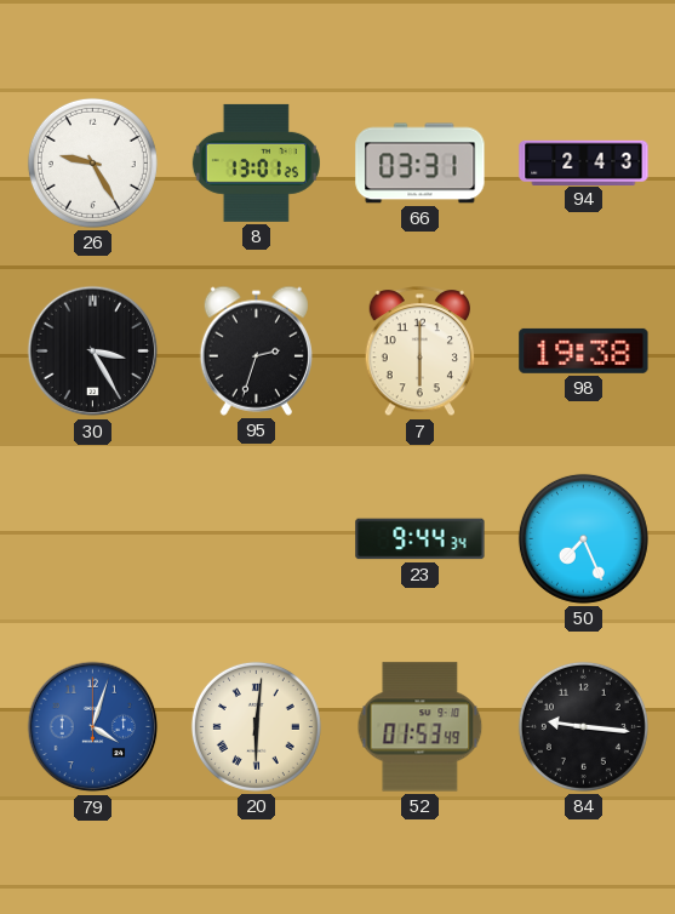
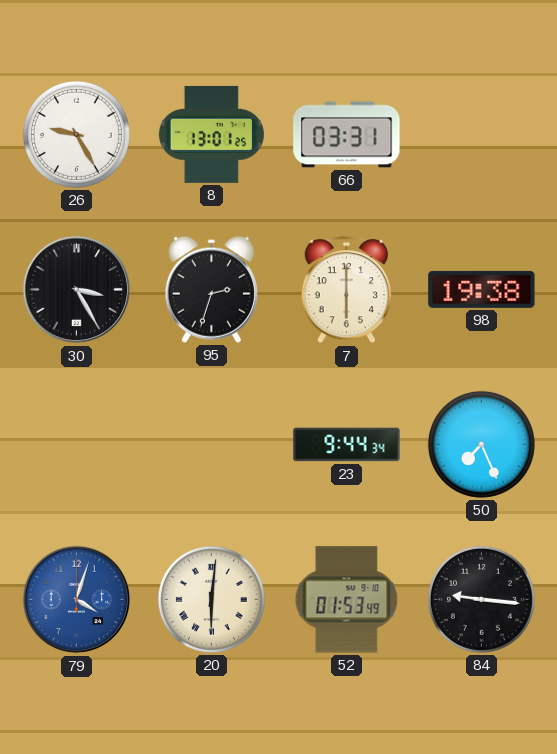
94: 2:43 -> none
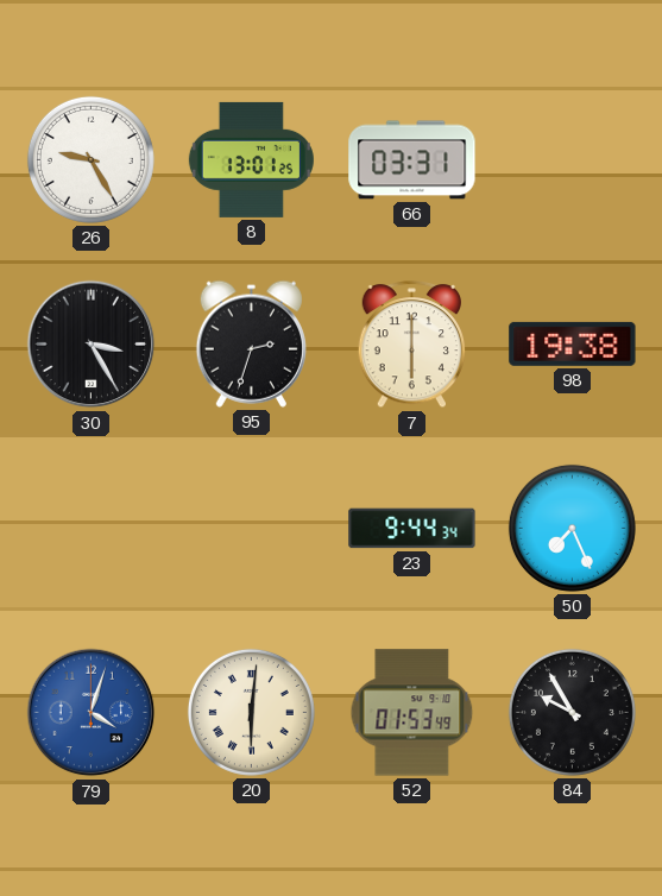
84: 9:16 -> 9:55
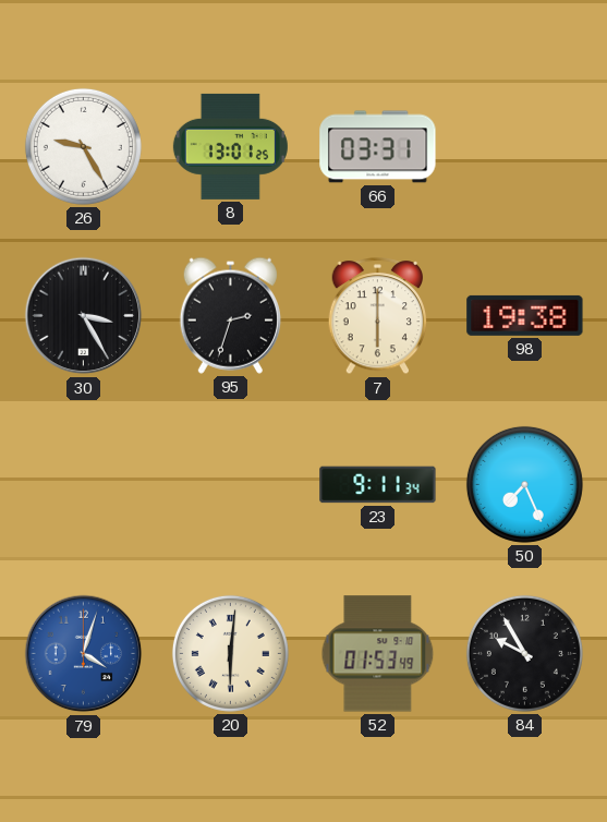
23: 9:44 -> 9:11
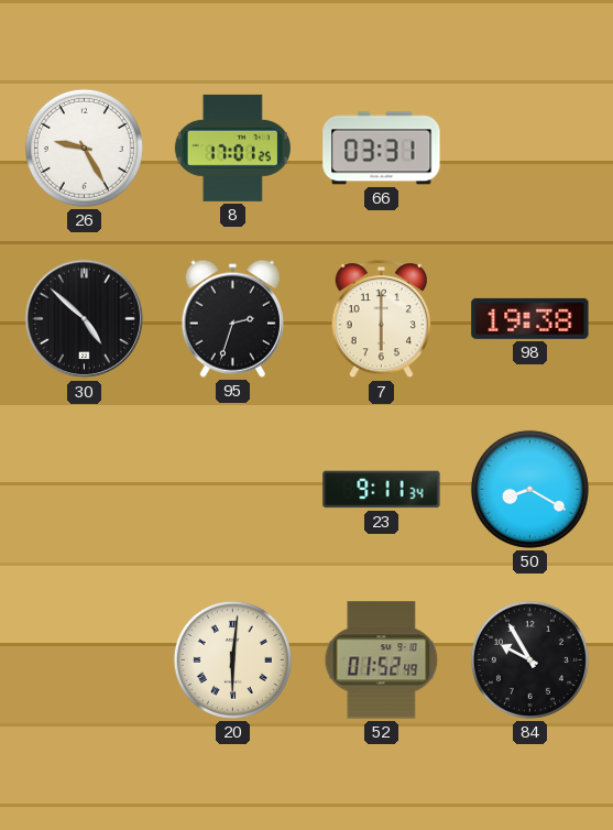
8: 13:01 -> 17:01
30: 3:25 -> 4:52
50: 7:26 -> 8:20
79: 4:03 -> none
52: 01:53 -> 01:52
